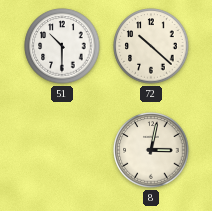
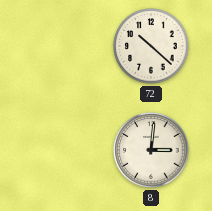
51: 10:30 -> none
8: 3:02 -> 3:01
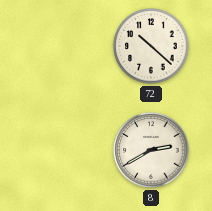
8: 3:01 -> 2:40
